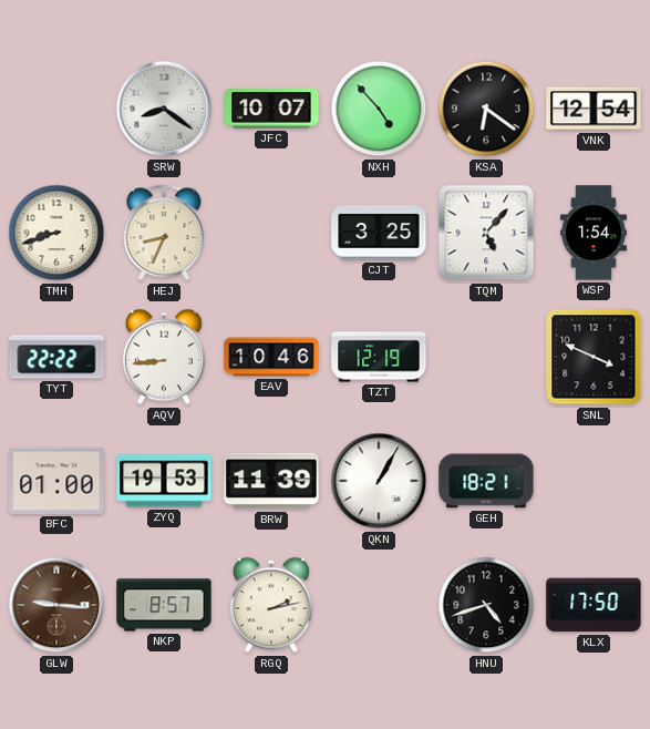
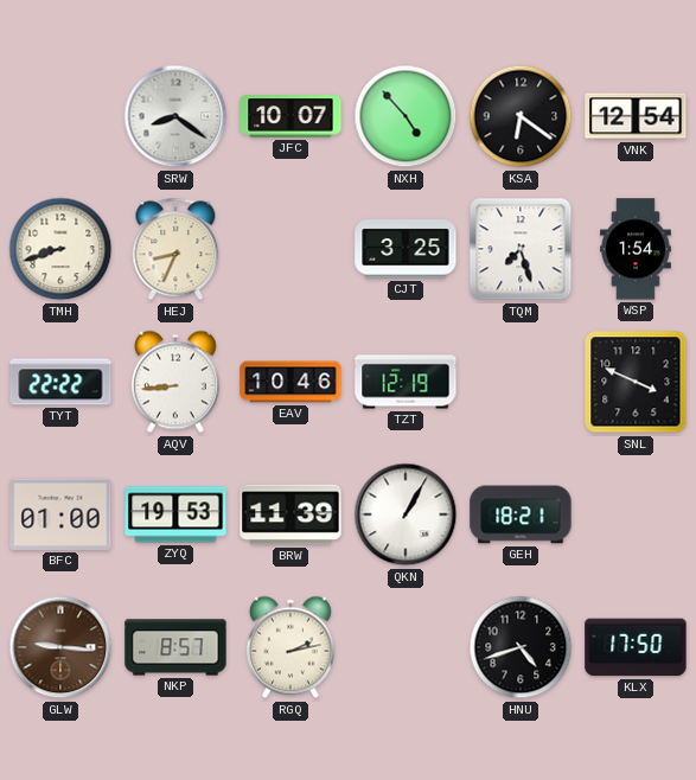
TQM: 5:07 -> 7:27
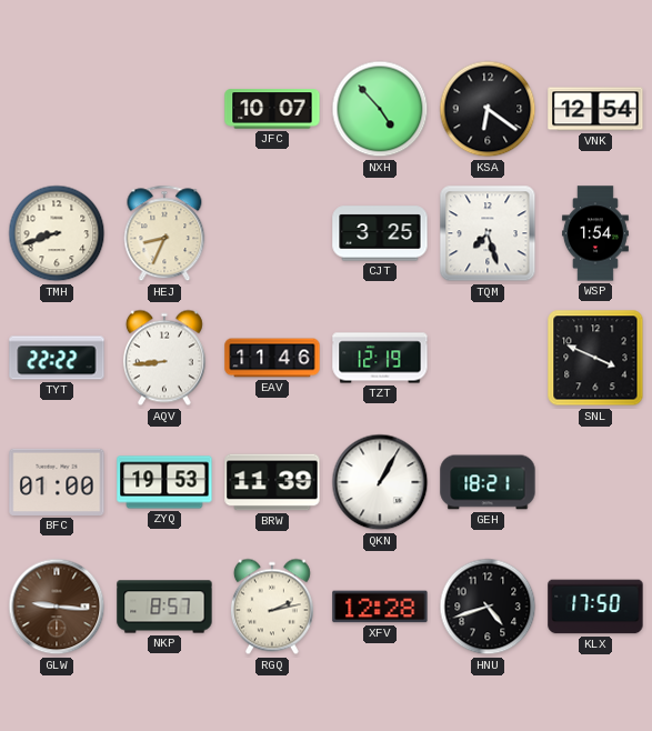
SRW: 8:21 -> none
EAV: 10:46 -> 11:46
XFV: none -> 12:28
